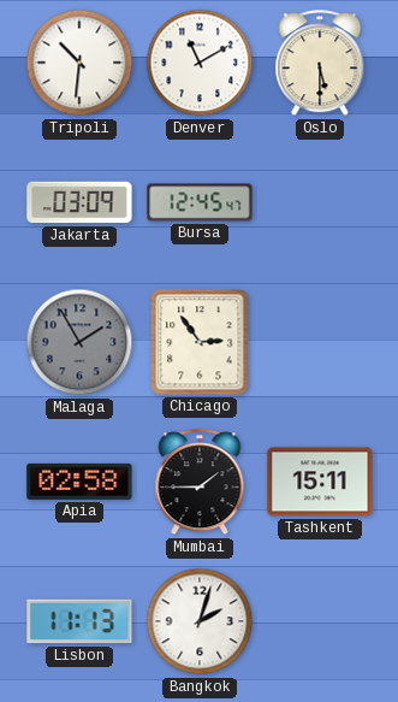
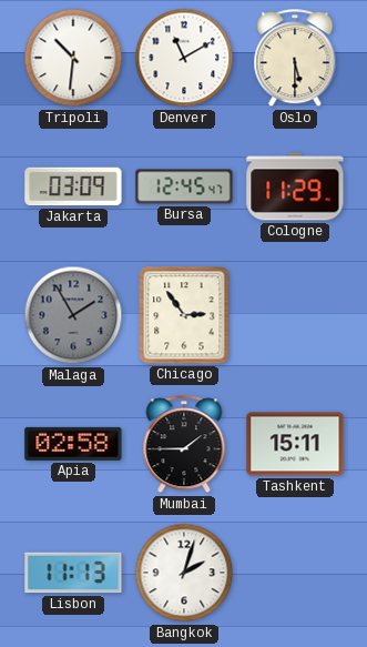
Cologne: none -> 11:29
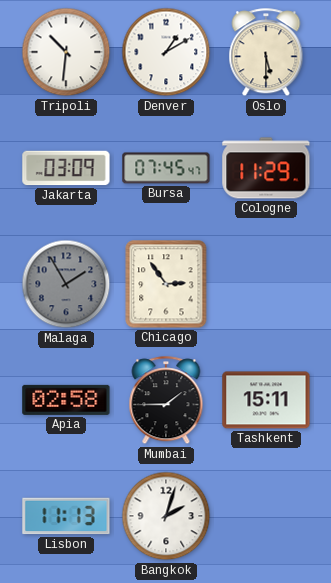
Denver: 11:10 -> 1:10
Bursa: 12:45 -> 07:45
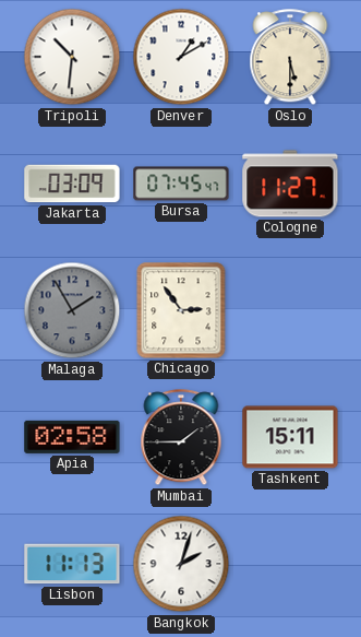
Cologne: 11:29 -> 11:27
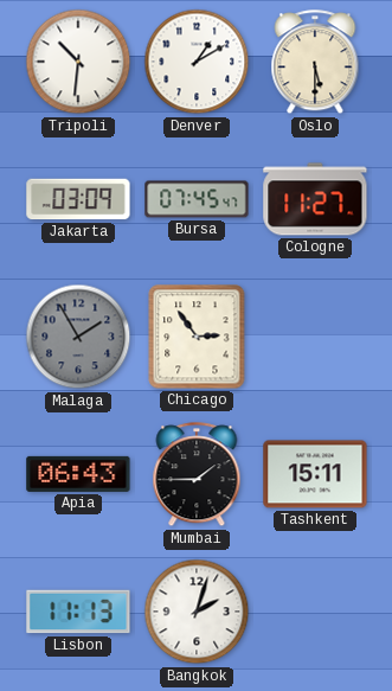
Apia: 02:58 -> 06:43
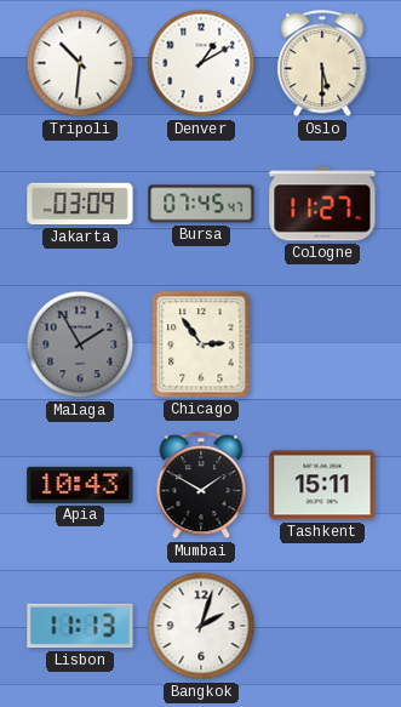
Apia: 06:43 -> 10:43
Mumbai: 1:45 -> 1:50
